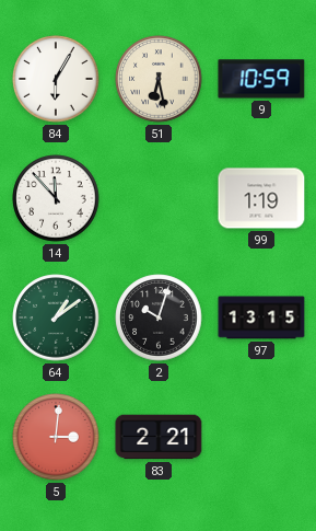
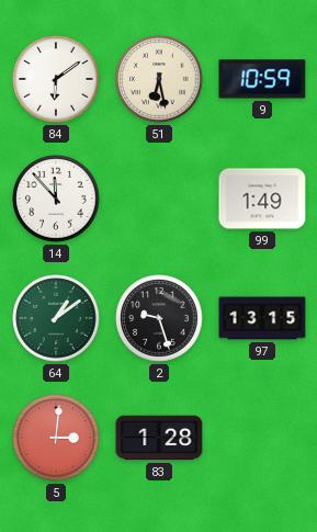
84: 6:05 -> 6:09
99: 1:19 -> 1:49
2: 10:03 -> 9:27
83: 2:21 -> 1:28
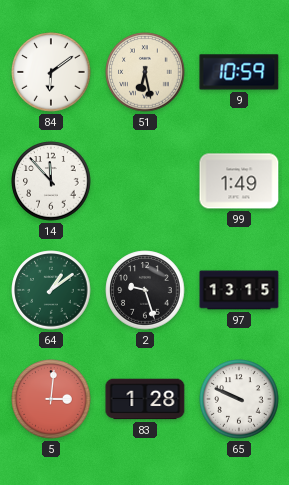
65: none -> 9:49
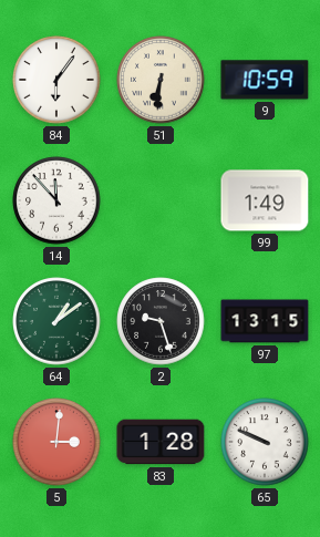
84: 6:09 -> 6:06
51: 6:28 -> 6:31
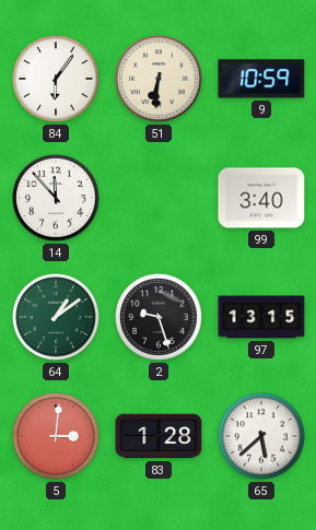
99: 1:49 -> 3:40
65: 9:49 -> 5:38
